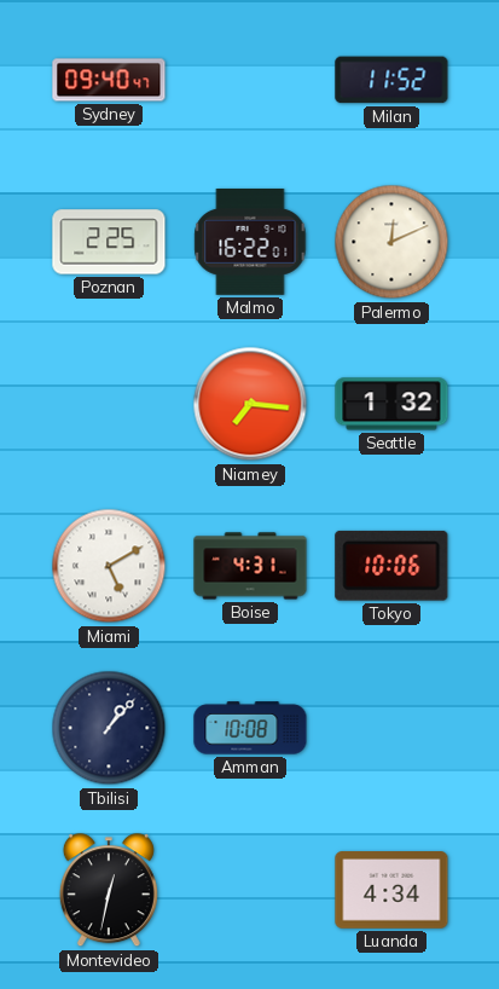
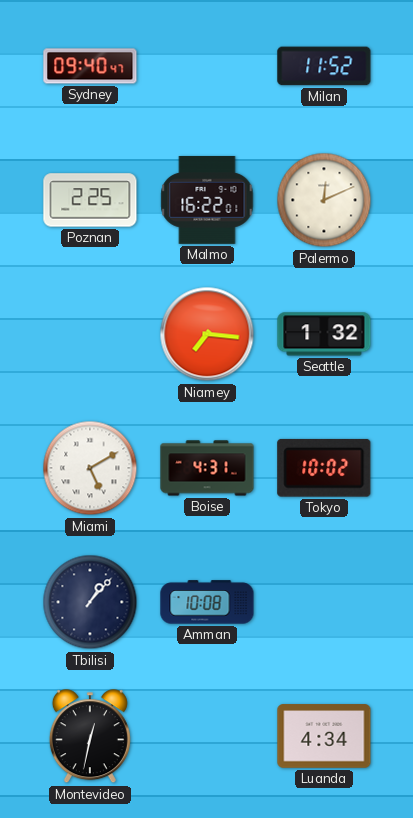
Tokyo: 10:06 -> 10:02
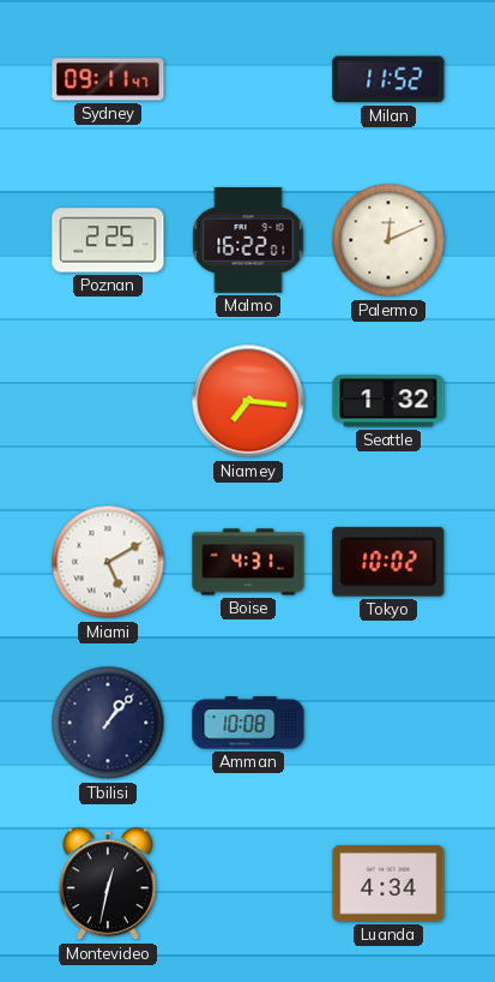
Sydney: 09:40 -> 09:11
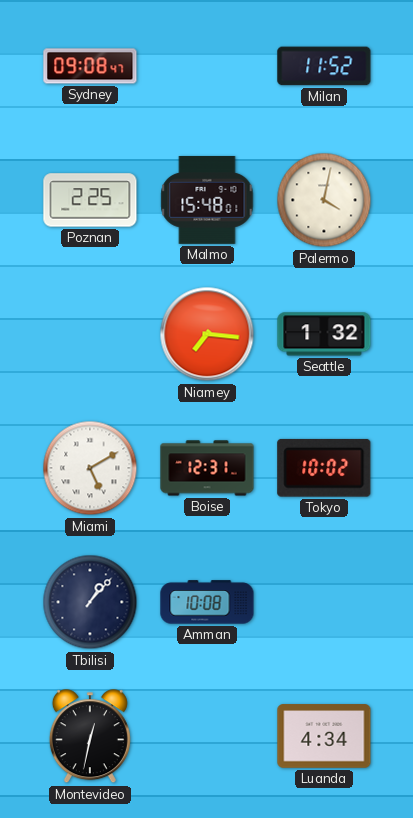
Sydney: 09:11 -> 09:08
Malmo: 16:22 -> 15:48
Palermo: 12:11 -> 4:02
Boise: 4:31 -> 12:31
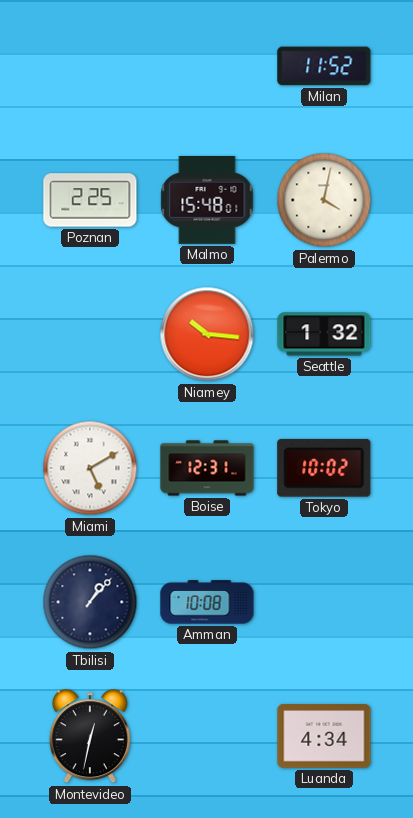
Sydney: 09:08 -> none
Niamey: 7:16 -> 10:16
